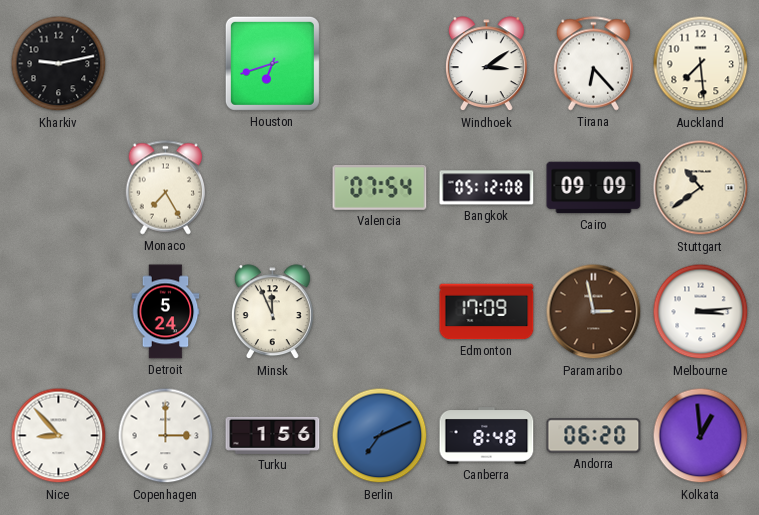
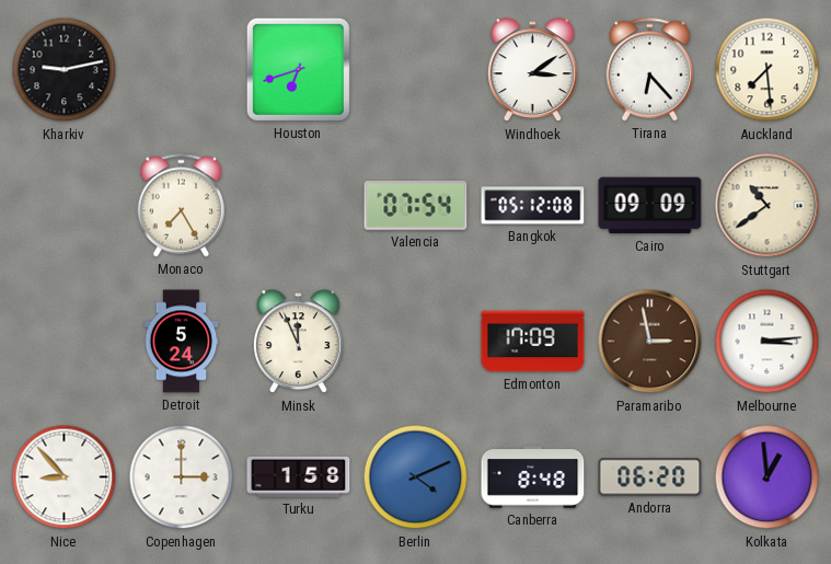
Turku: 1:56 -> 1:58
Berlin: 7:11 -> 4:11
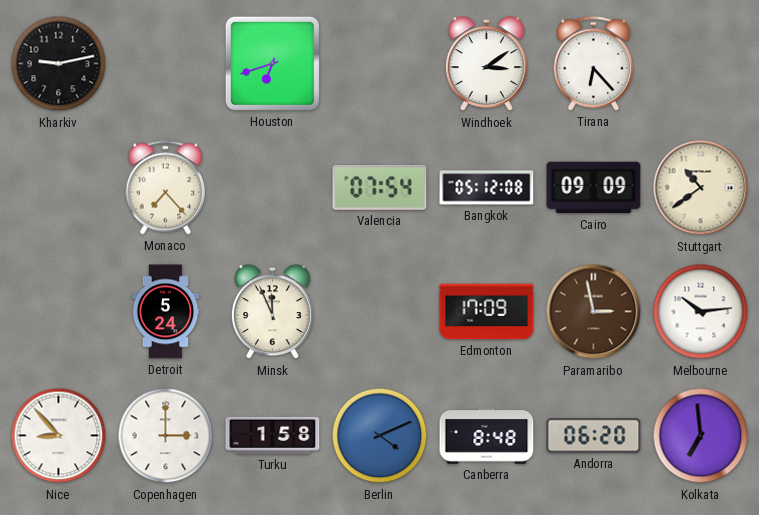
Auckland: 7:29 -> none
Monaco: 7:25 -> 7:23
Melbourne: 3:14 -> 10:14
Kolkata: 12:59 -> 6:59
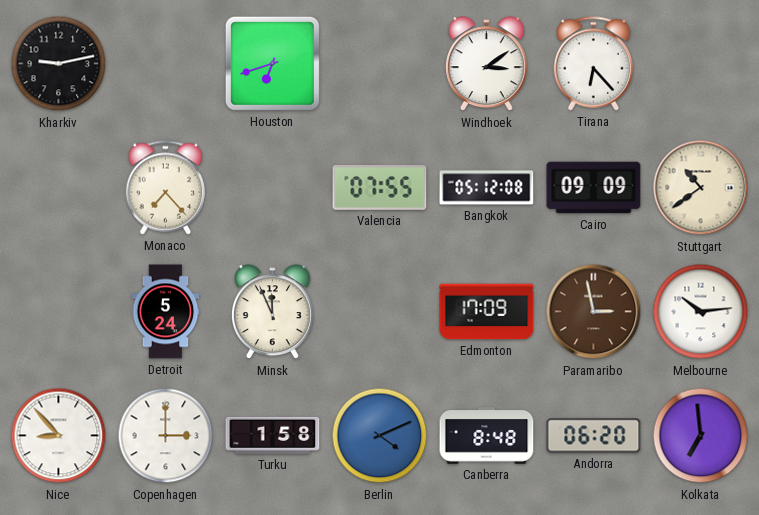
Valencia: 07:54 -> 07:55
